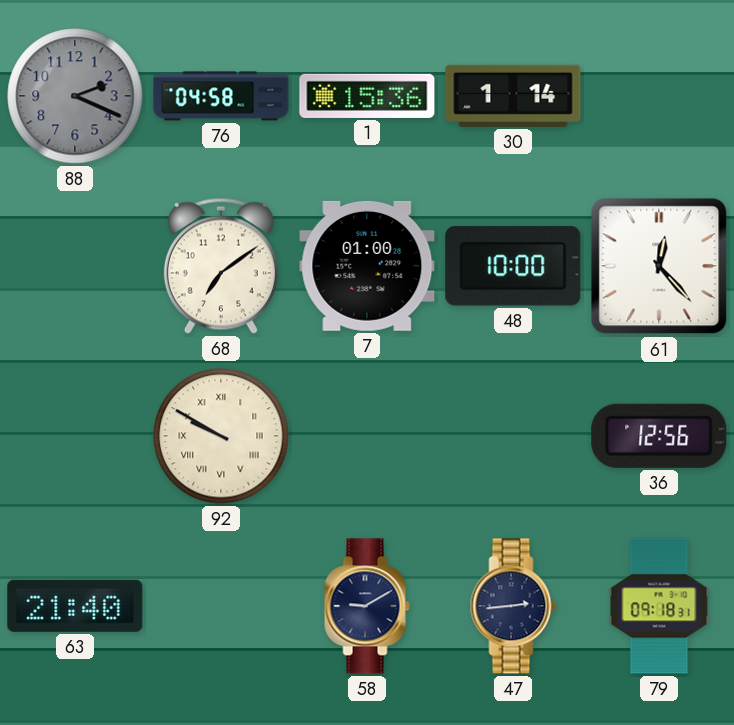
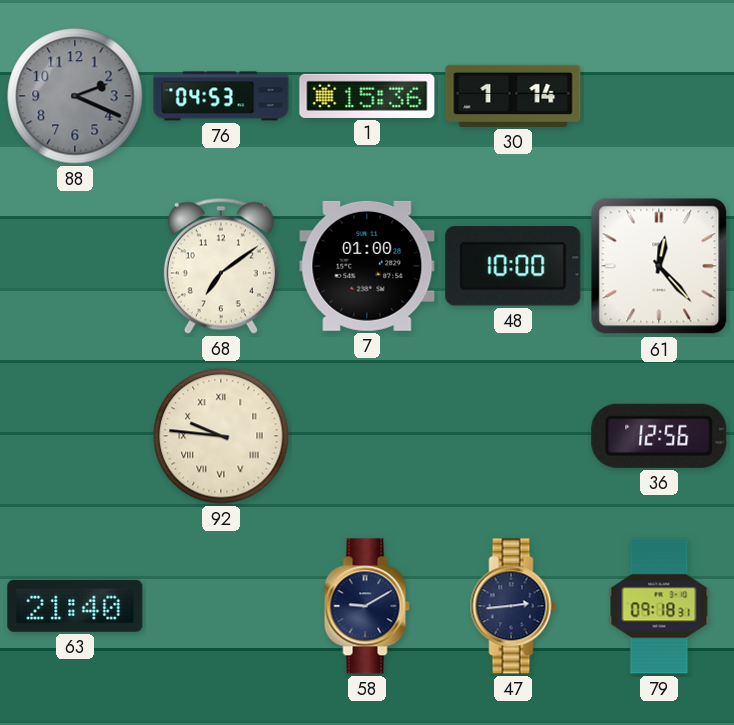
76: 04:58 -> 04:53
92: 9:50 -> 9:46
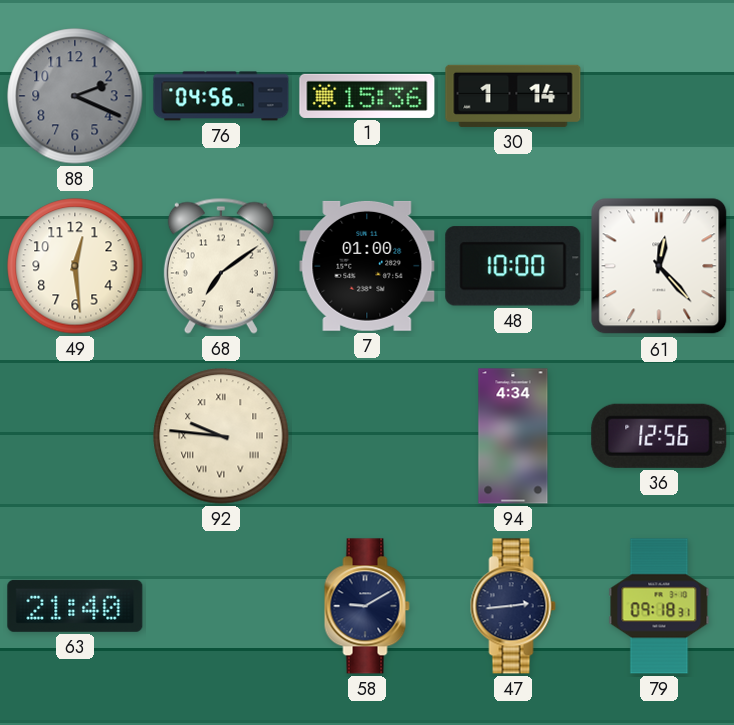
76: 04:53 -> 04:56
49: none -> 12:29
94: none -> 4:34
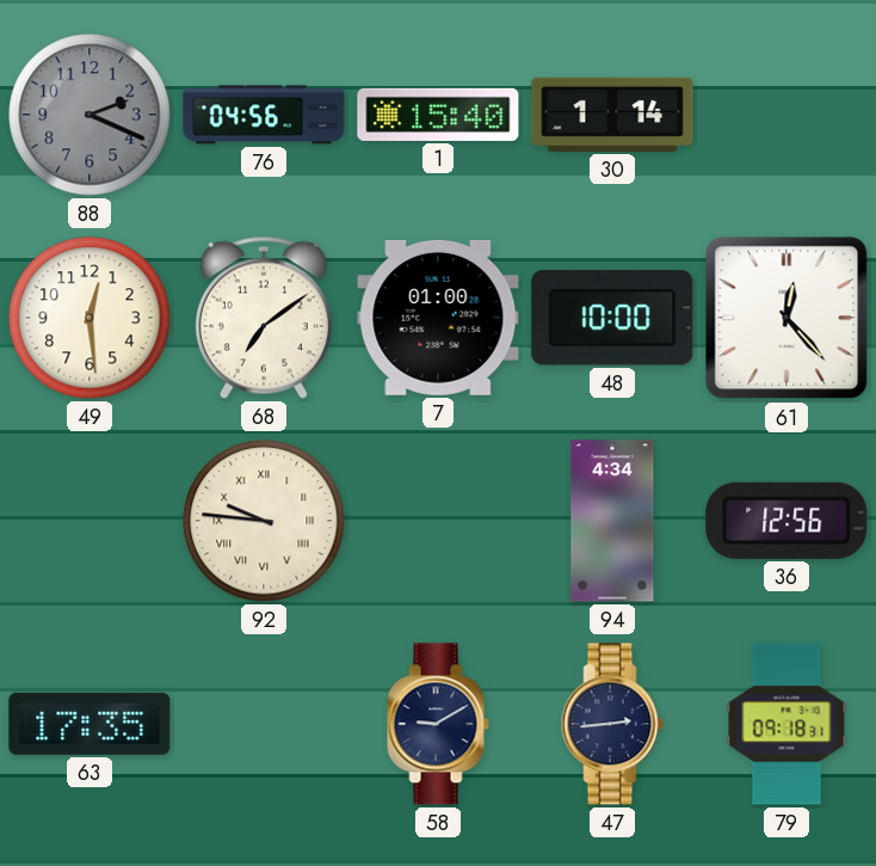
1: 15:36 -> 15:40
63: 21:40 -> 17:35
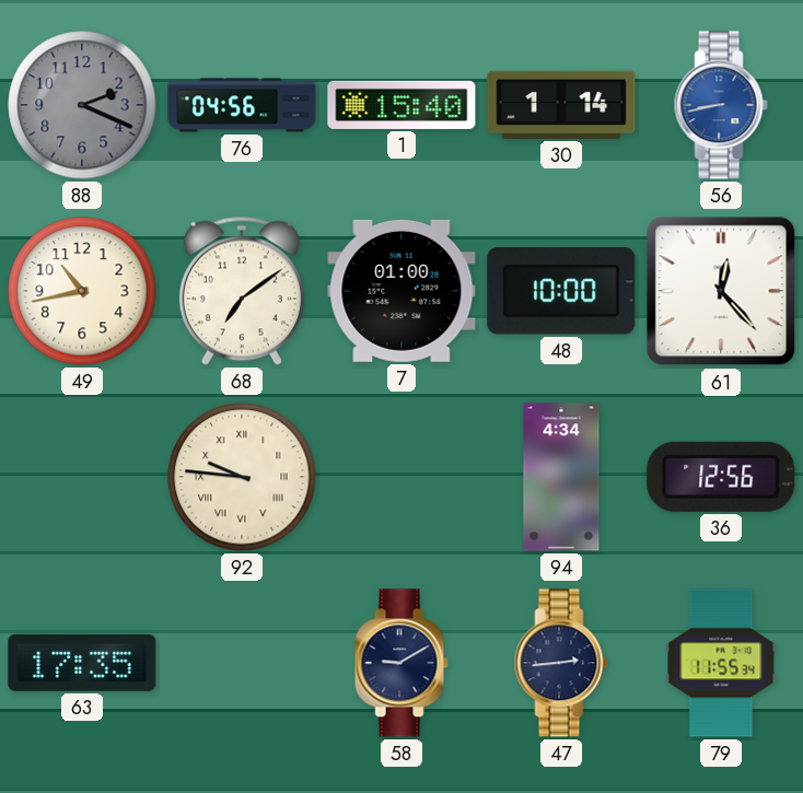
56: none -> 8:43
49: 12:29 -> 10:43
79: 09:18 -> 11:55
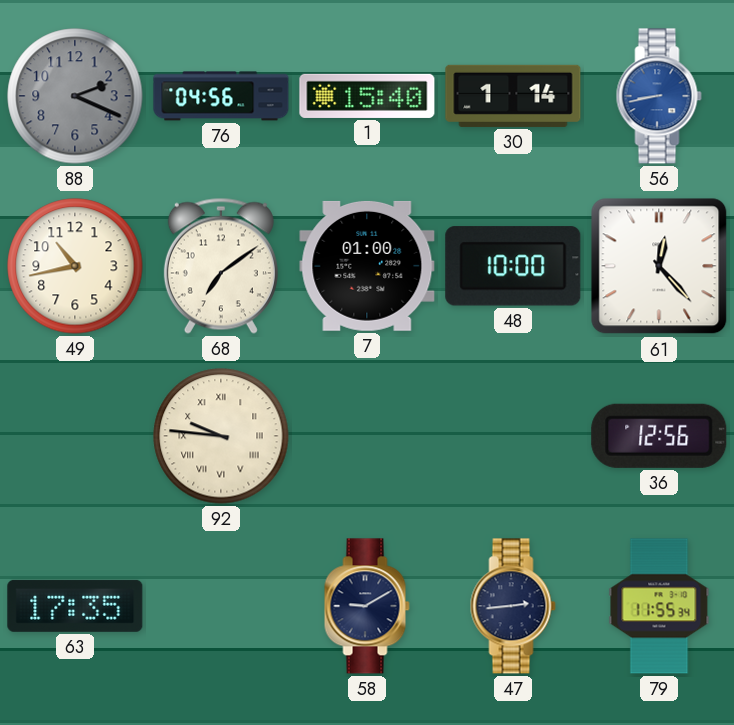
94: 4:34 -> none
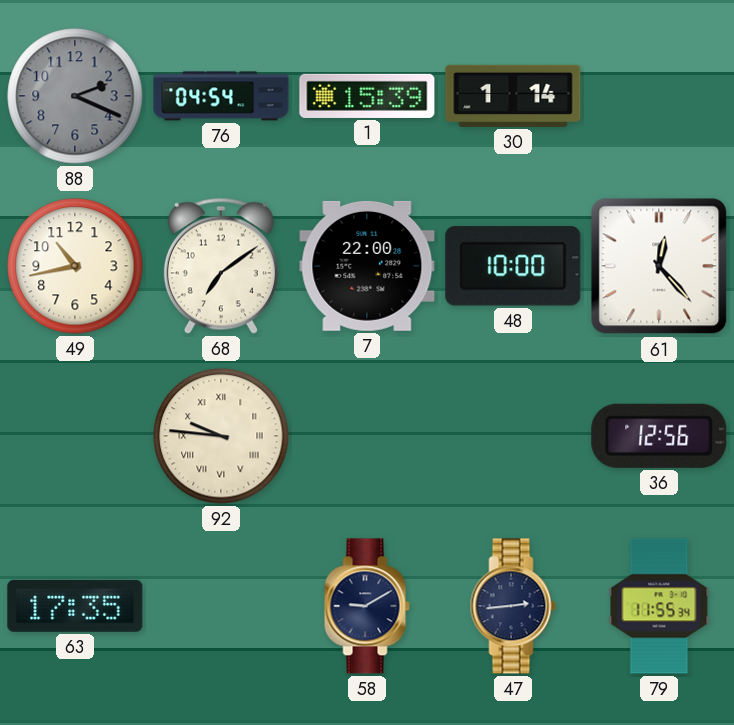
76: 04:56 -> 04:54
1: 15:40 -> 15:39
56: 8:43 -> none
7: 01:00 -> 22:00
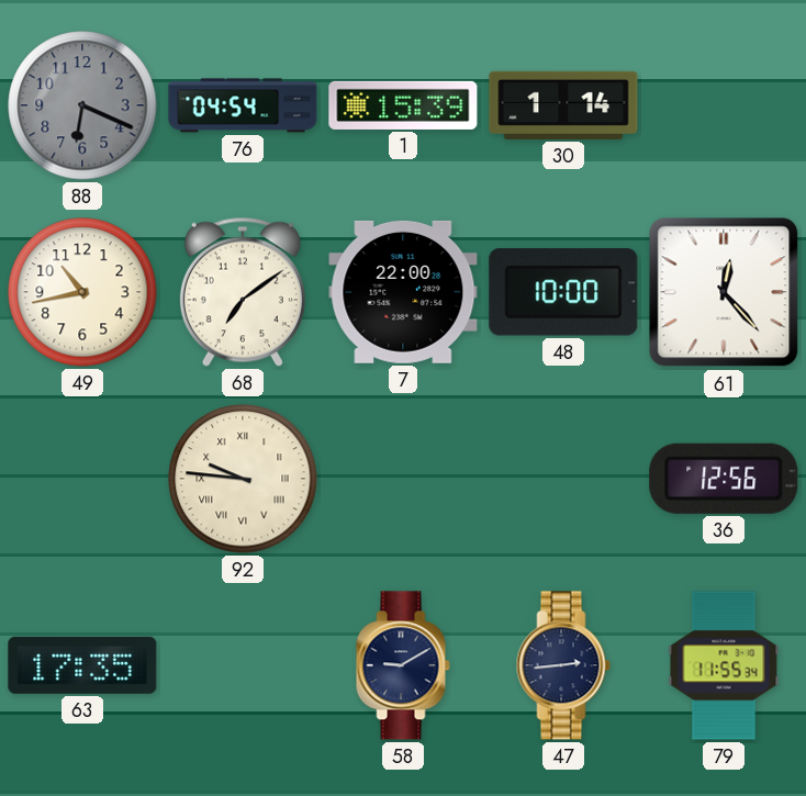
88: 2:19 -> 6:19
